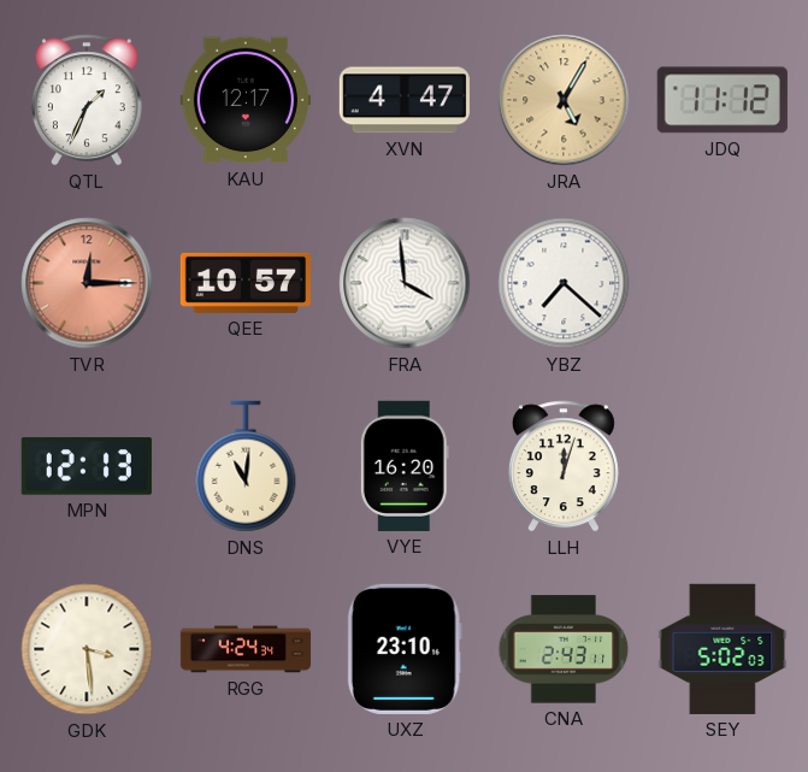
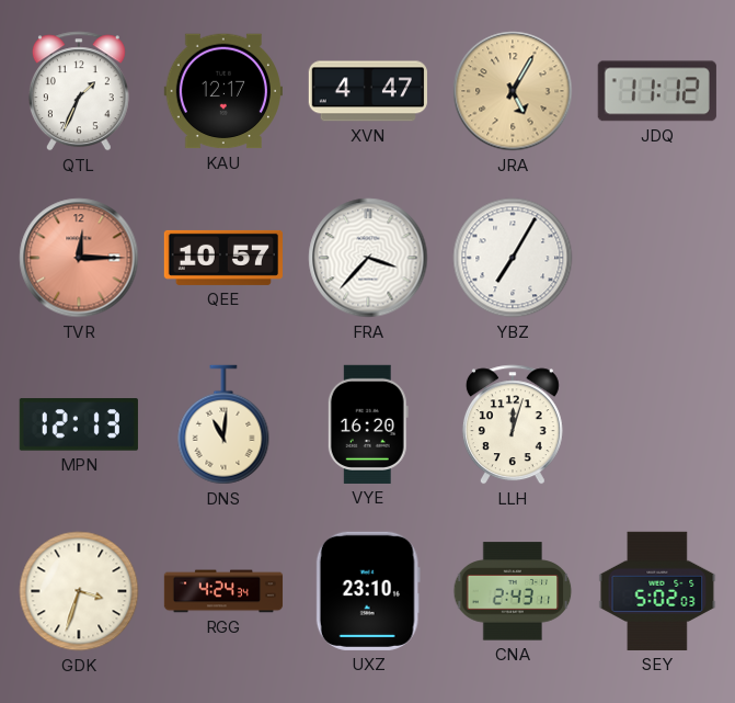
FRA: 3:59 -> 3:37
YBZ: 7:22 -> 7:05
GDK: 3:29 -> 3:33
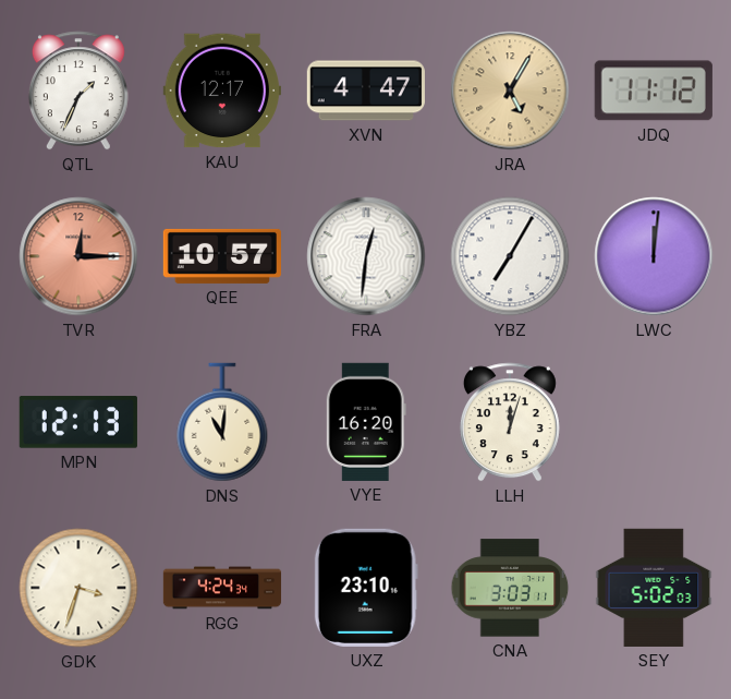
FRA: 3:37 -> 12:31
LWC: none -> 12:01
CNA: 2:43 -> 3:03
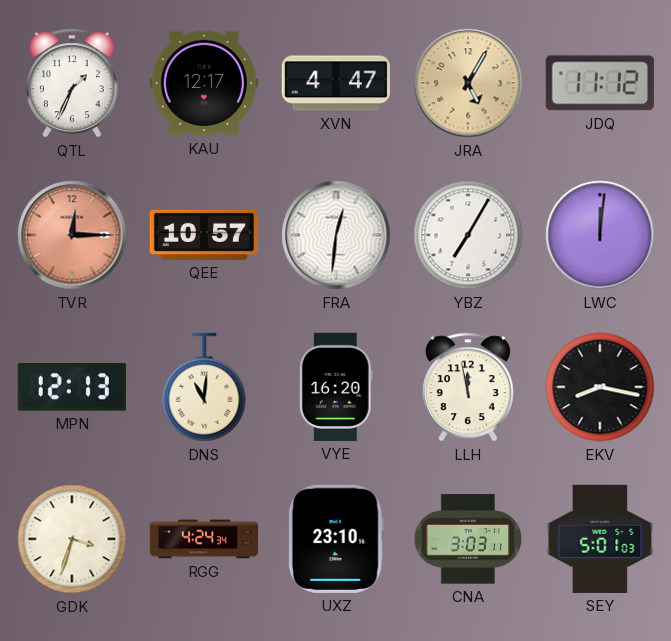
LLH: 12:03 -> 11:58
EKV: none -> 8:17
SEY: 5:02 -> 5:01
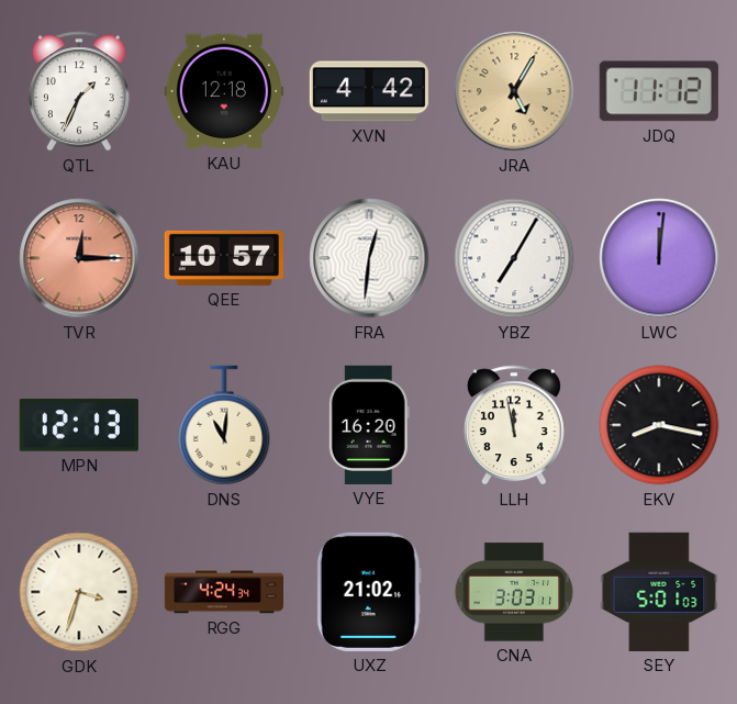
KAU: 12:17 -> 12:18
XVN: 4:47 -> 4:42
UXZ: 23:10 -> 21:02
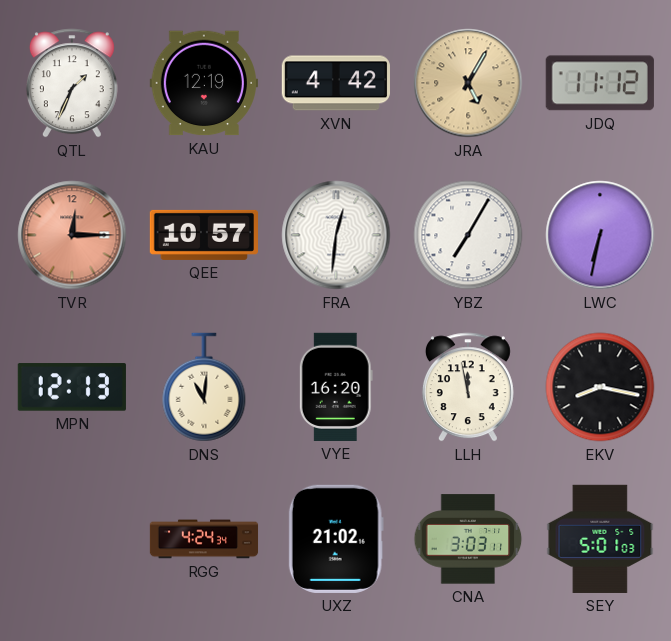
KAU: 12:18 -> 12:19
LWC: 12:01 -> 6:32
GDK: 3:33 -> none
